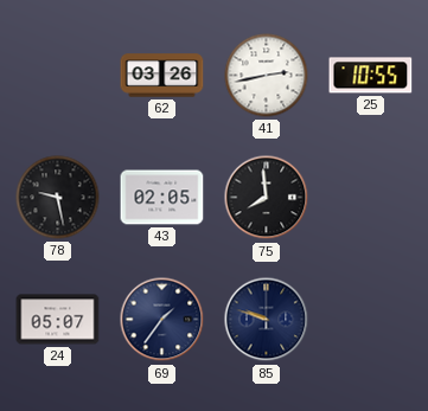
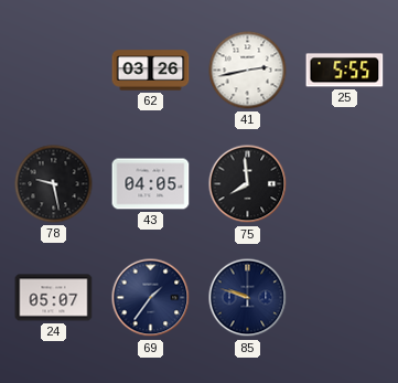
25: 10:55 -> 5:55
43: 02:05 -> 04:05
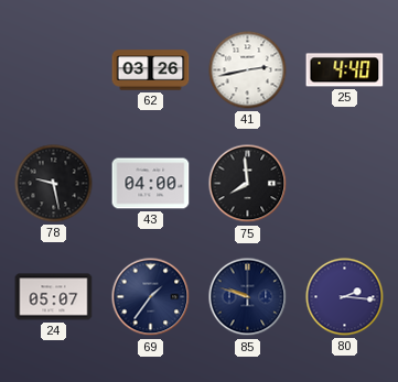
25: 5:55 -> 4:40
43: 04:05 -> 04:00
80: none -> 2:16
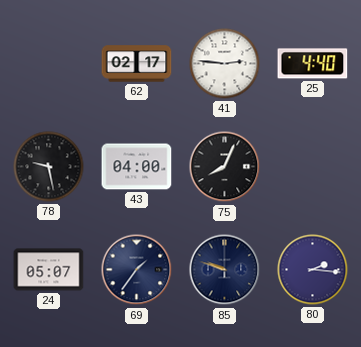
62: 03:26 -> 02:17
41: 2:43 -> 2:46
75: 7:59 -> 8:04
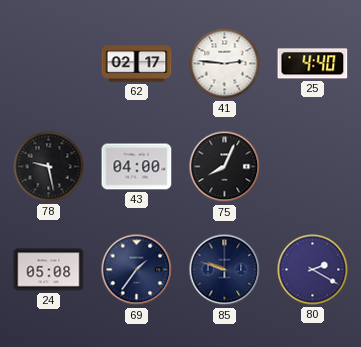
24: 05:07 -> 05:08
80: 2:16 -> 2:20
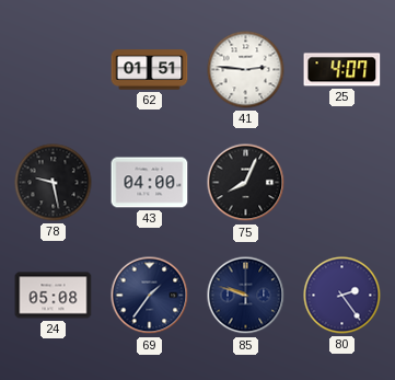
62: 02:17 -> 01:51
25: 4:40 -> 4:07
80: 2:20 -> 2:24
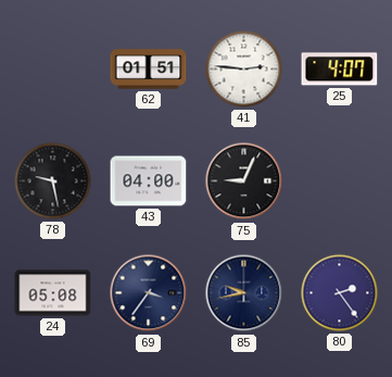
75: 8:04 -> 9:04
69: 1:36 -> 3:36
85: 9:48 -> 9:43
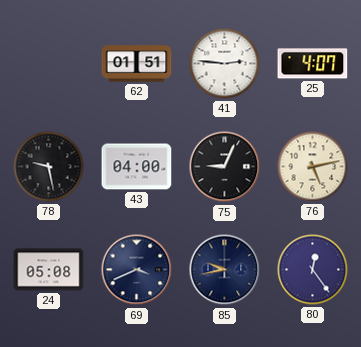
76: none -> 5:13
69: 3:36 -> 3:41
80: 2:24 -> 12:24
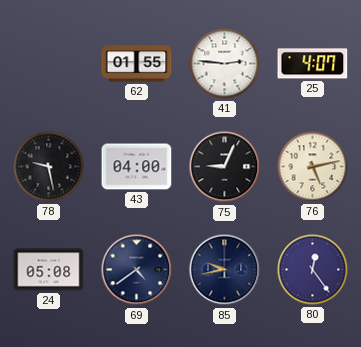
62: 01:51 -> 01:55
69: 3:41 -> 4:39
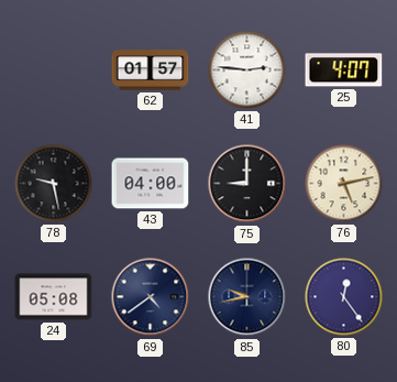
62: 01:55 -> 01:57
75: 9:04 -> 9:00
